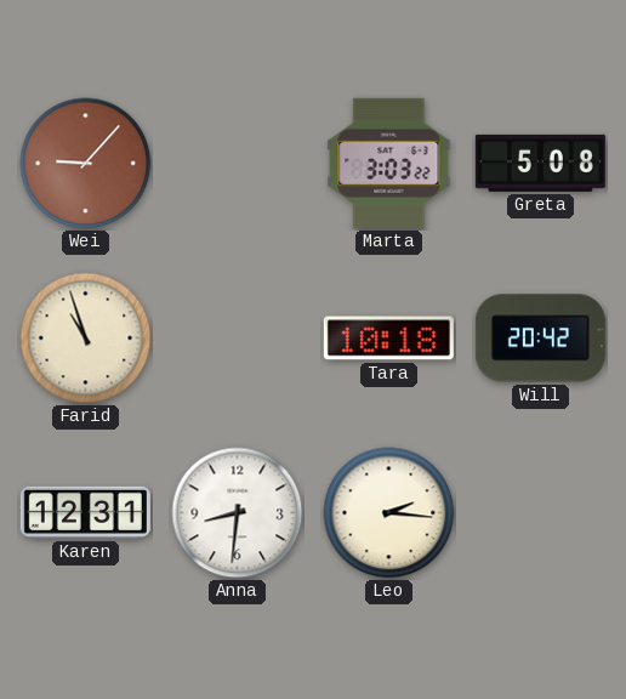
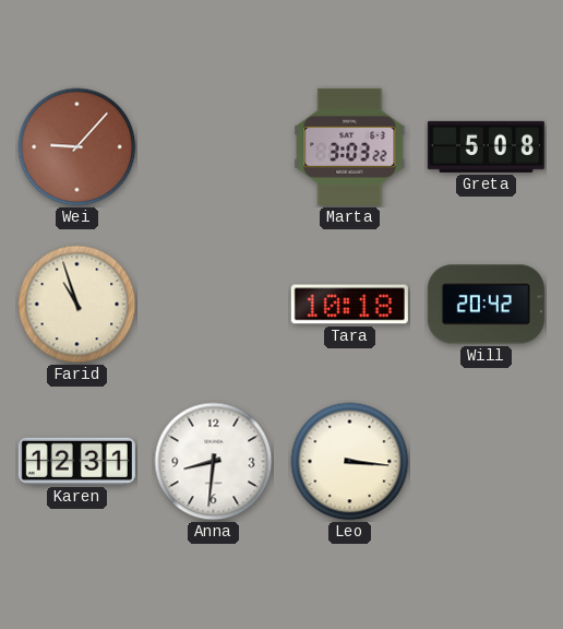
Leo: 2:16 -> 3:16
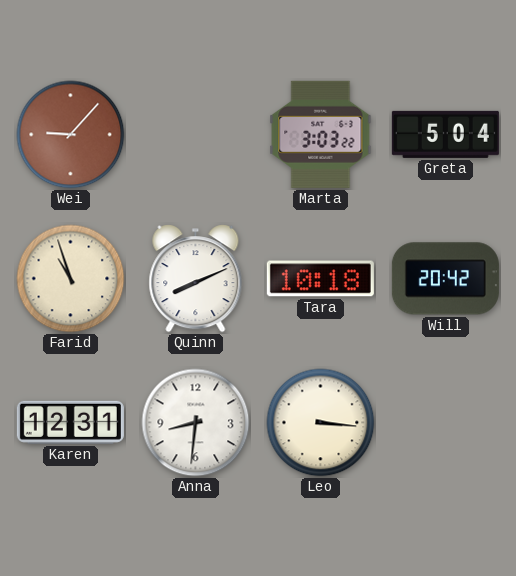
Greta: 5:08 -> 5:04
Quinn: none -> 8:11
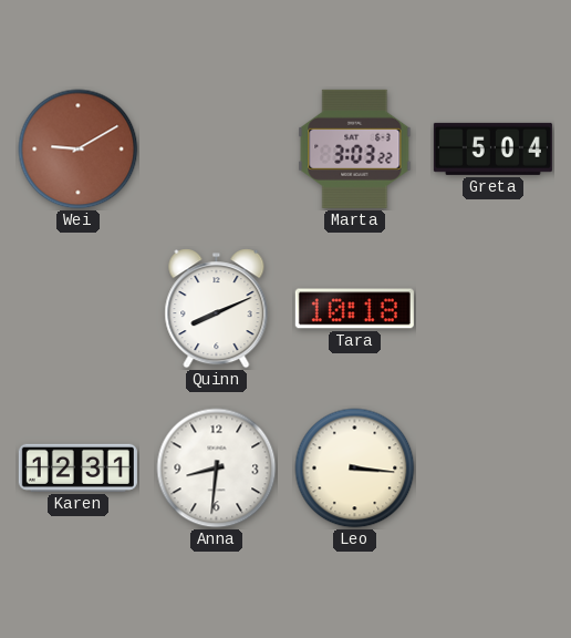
Wei: 9:07 -> 9:10
Farid: 10:57 -> none
Will: 20:42 -> none
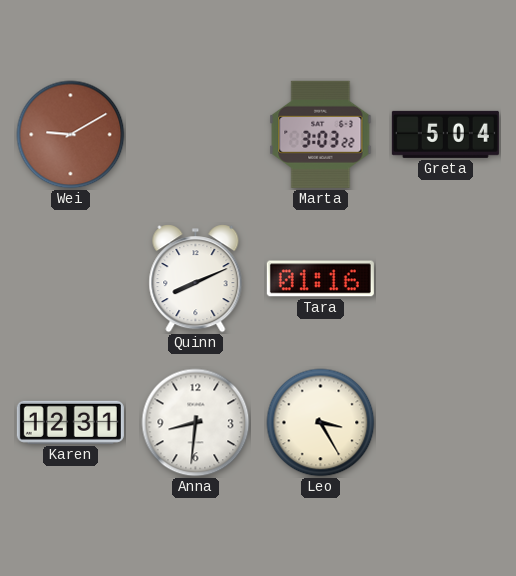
Tara: 10:18 -> 01:16
Leo: 3:16 -> 3:25
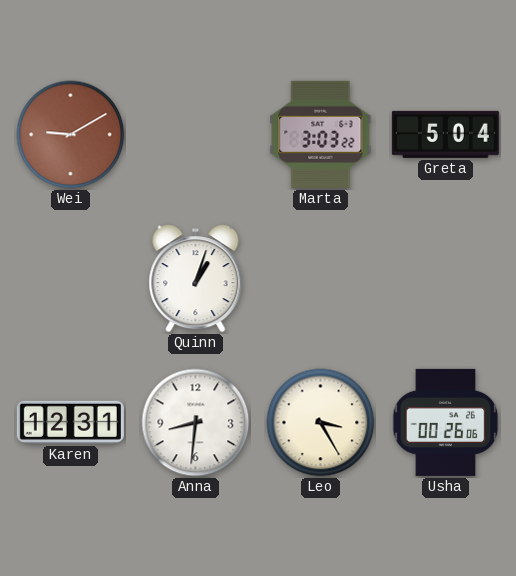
Quinn: 8:11 -> 1:03
Tara: 01:16 -> none
Usha: none -> 00:26
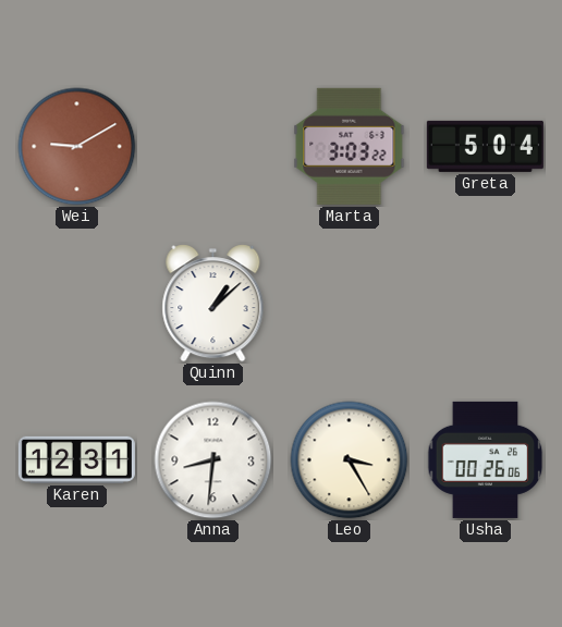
Quinn: 1:03 -> 1:08
